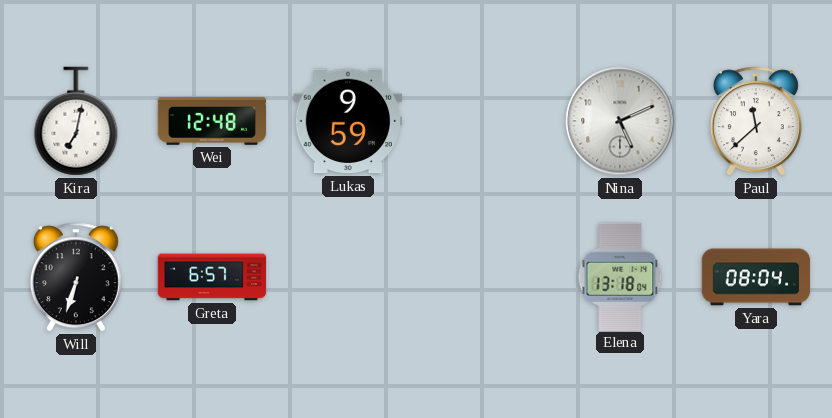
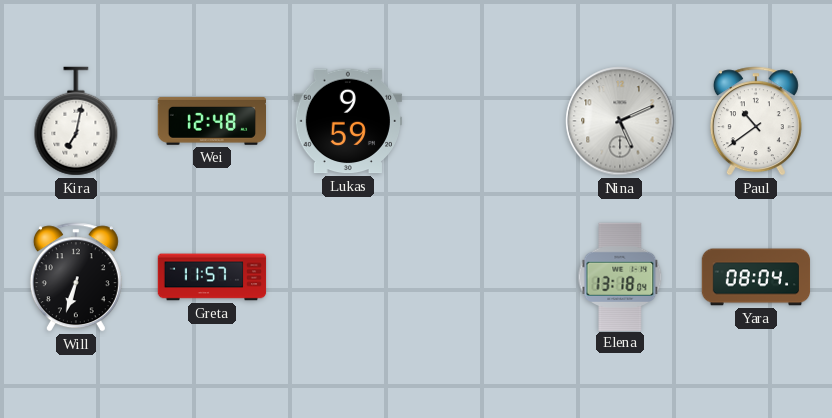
Paul: 11:38 -> 10:39
Greta: 6:57 -> 11:57
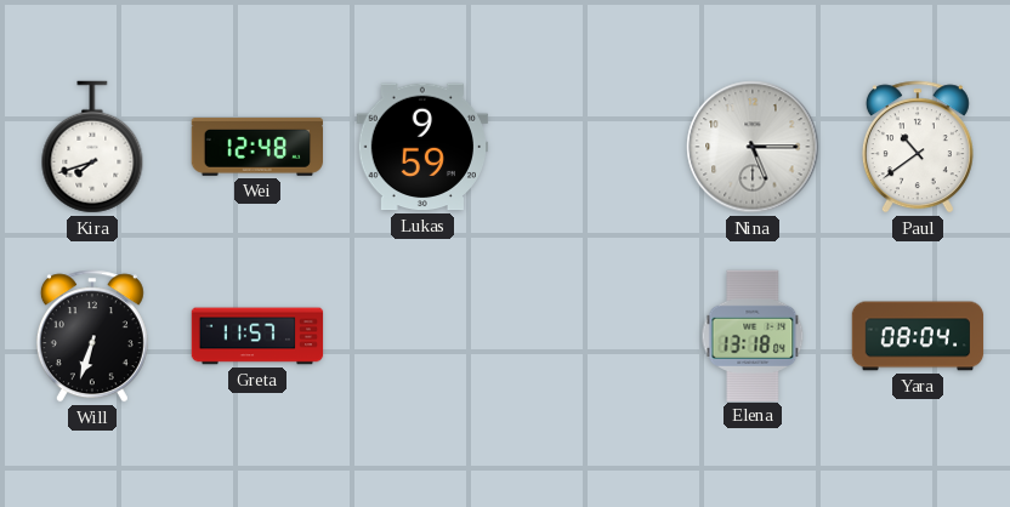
Kira: 7:02 -> 7:42
Nina: 5:11 -> 5:15
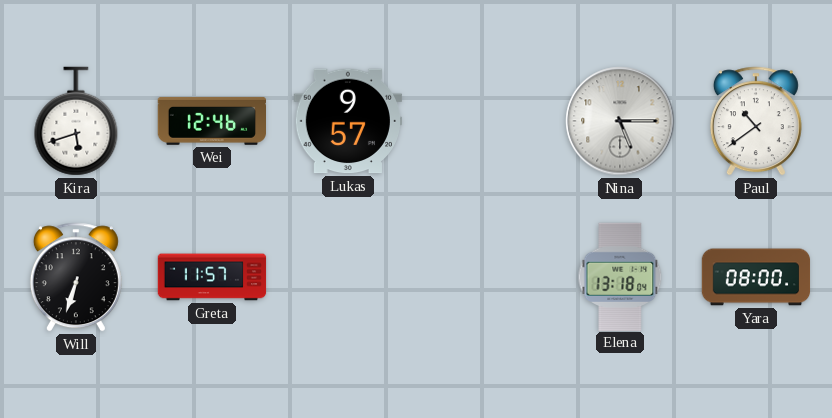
Kira: 7:42 -> 5:42
Wei: 12:48 -> 12:46
Lukas: 9:59 -> 9:57
Yara: 08:04 -> 08:00
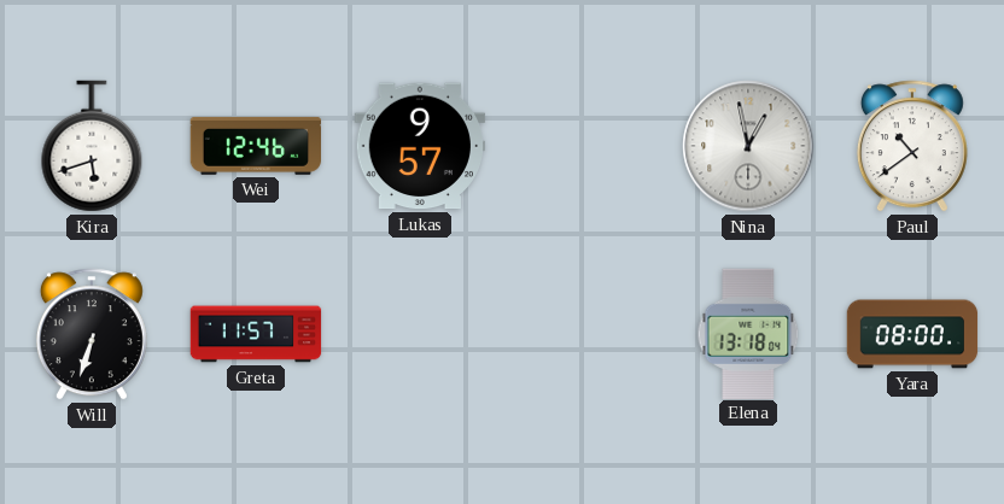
Nina: 5:15 -> 12:58
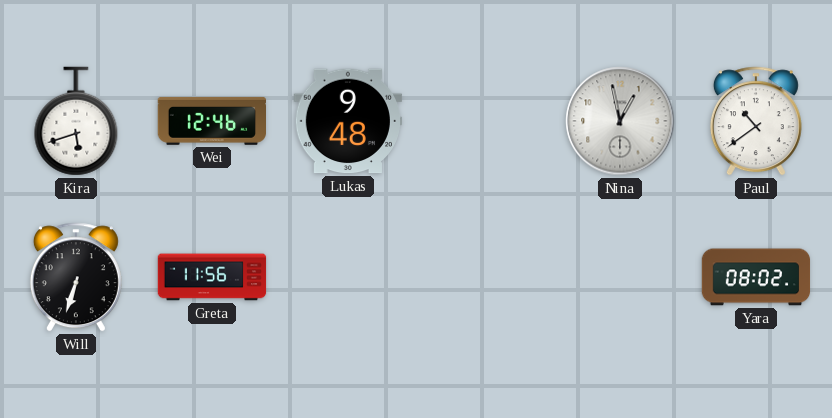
Lukas: 9:57 -> 9:48
Greta: 11:57 -> 11:56
Elena: 13:18 -> none
Yara: 08:00 -> 08:02
